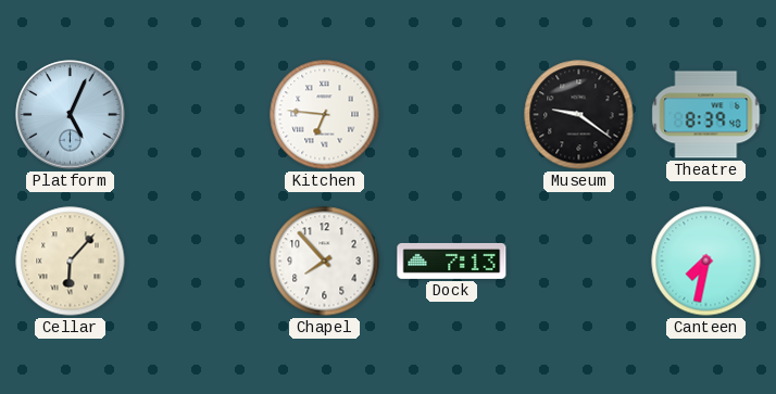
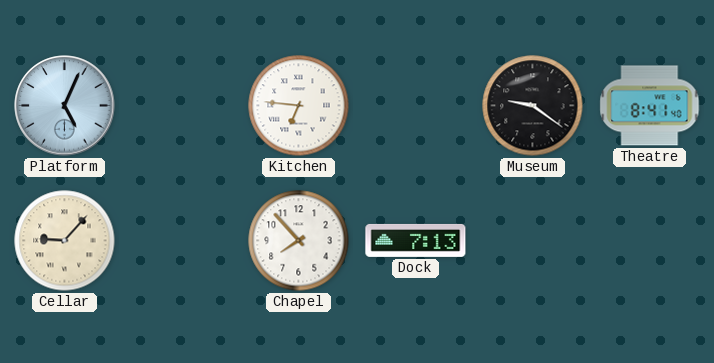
Theatre: 8:39 -> 8:41
Cellar: 6:07 -> 9:07
Canteen: 7:32 -> none
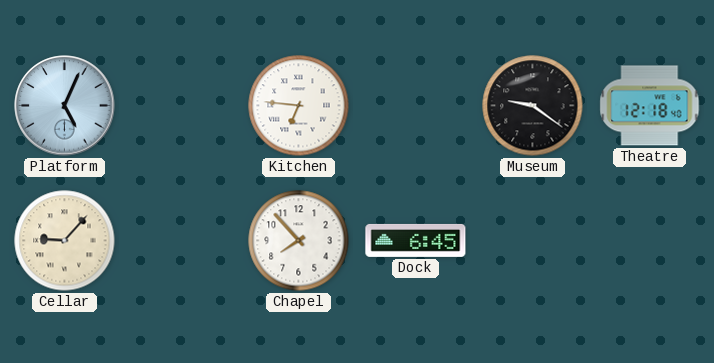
Theatre: 8:41 -> 12:18
Dock: 7:13 -> 6:45
